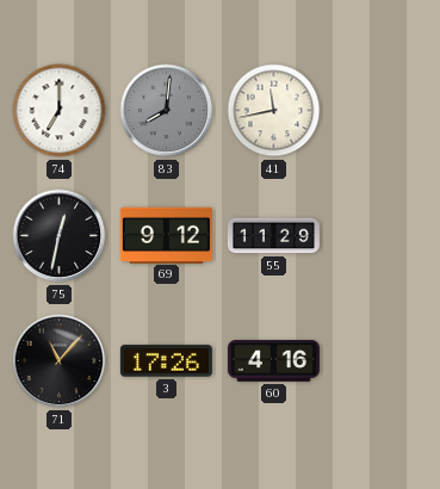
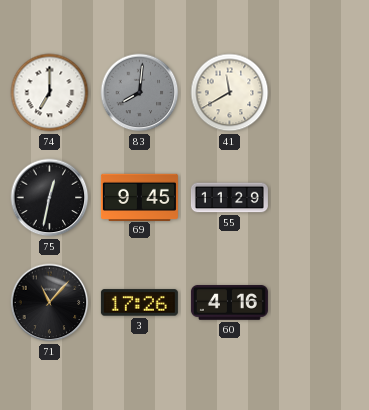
41: 11:43 -> 11:40
69: 9:12 -> 9:45
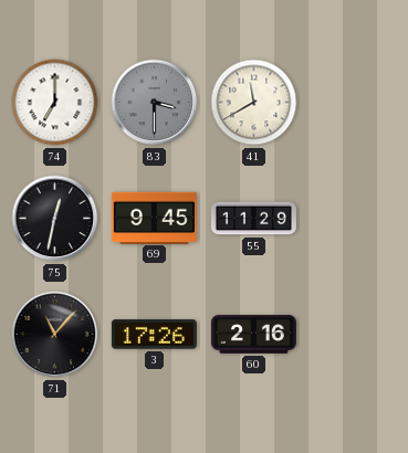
83: 8:01 -> 3:30
60: 4:16 -> 2:16
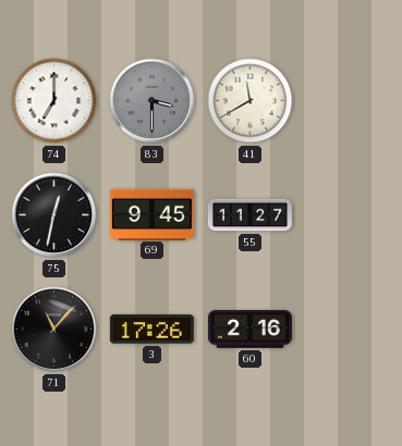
55: 11:29 -> 11:27
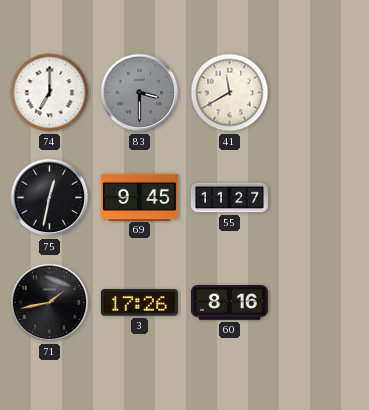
71: 11:07 -> 1:43
60: 2:16 -> 8:16
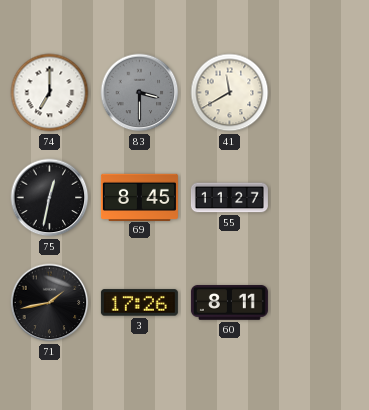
69: 9:45 -> 8:45
60: 8:16 -> 8:11
